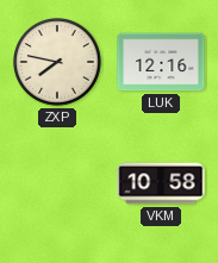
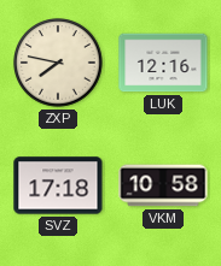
SVZ: none -> 17:18
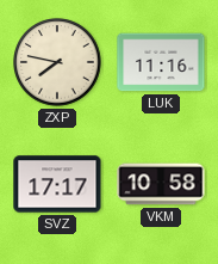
LUK: 12:16 -> 11:16
SVZ: 17:18 -> 17:17
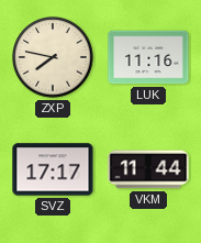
VKM: 10:58 -> 11:44
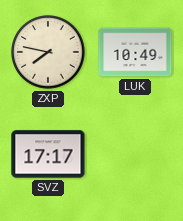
LUK: 11:16 -> 10:49
VKM: 11:44 -> none
